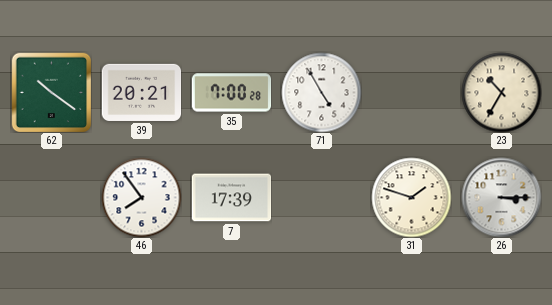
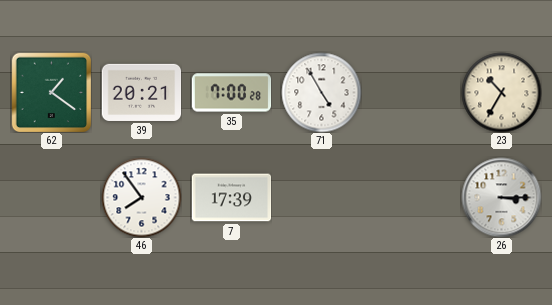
62: 10:21 -> 1:21
31: 1:48 -> none
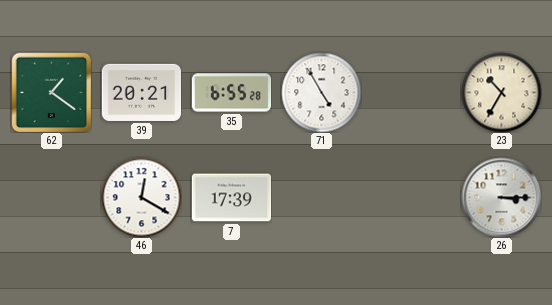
35: 7:00 -> 6:55
46: 7:54 -> 12:20
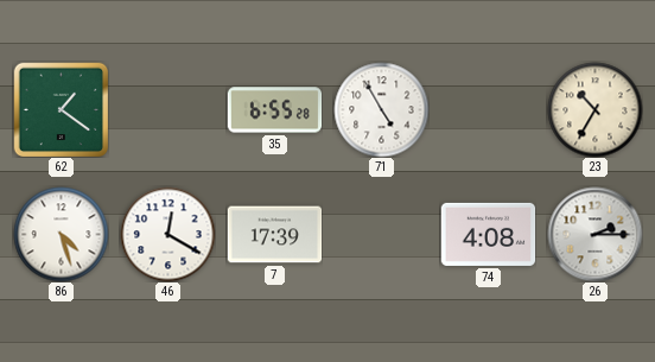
39: 20:21 -> none
86: none -> 4:27
74: none -> 4:08
26: 3:15 -> 2:15
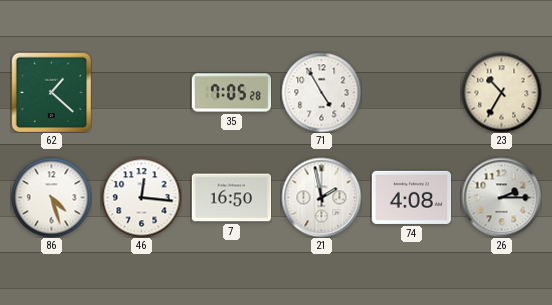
62: 1:21 -> 1:22
35: 6:55 -> 7:05
46: 12:20 -> 12:16
7: 17:39 -> 16:50
21: none -> 1:58
